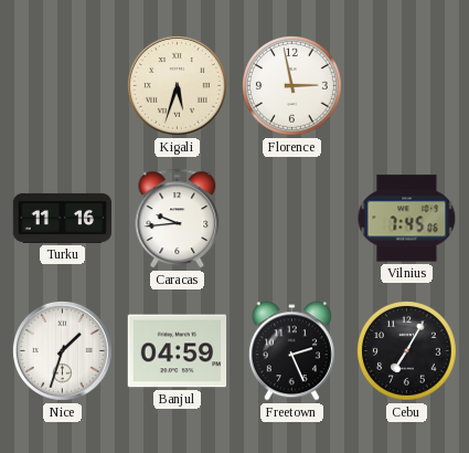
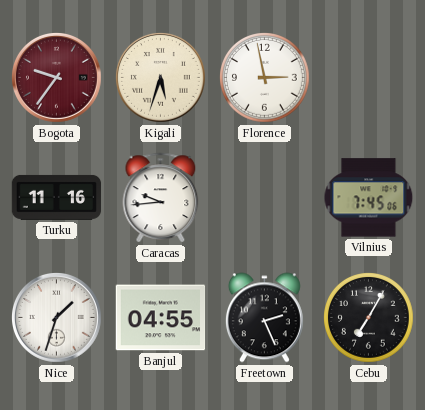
Bogota: none -> 9:36
Banjul: 04:59 -> 04:55
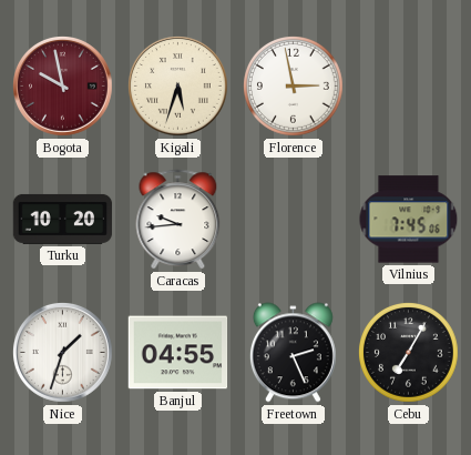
Bogota: 9:36 -> 9:58
Turku: 11:16 -> 10:20
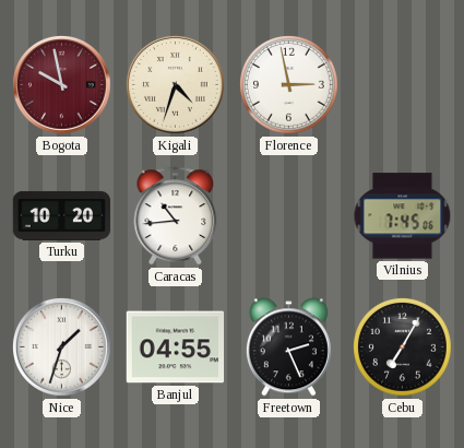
Kigali: 5:33 -> 4:33
Caracas: 9:44 -> 10:44
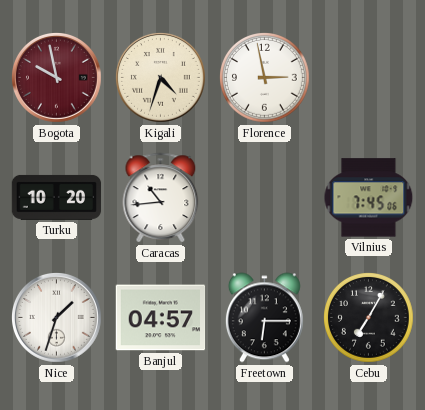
Banjul: 04:55 -> 04:57
Freetown: 2:26 -> 6:15
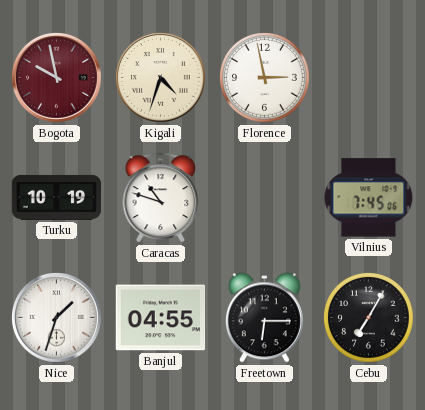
Turku: 10:20 -> 10:19
Caracas: 10:44 -> 10:48
Banjul: 04:57 -> 04:55
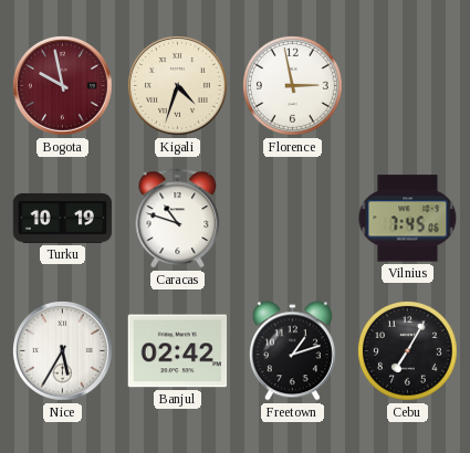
Nice: 1:33 -> 5:35
Banjul: 04:55 -> 02:42
Freetown: 6:15 -> 1:12
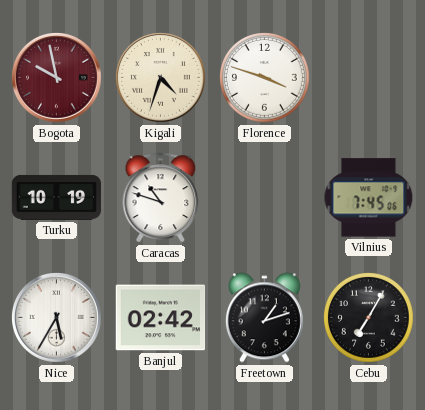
Florence: 2:58 -> 3:48
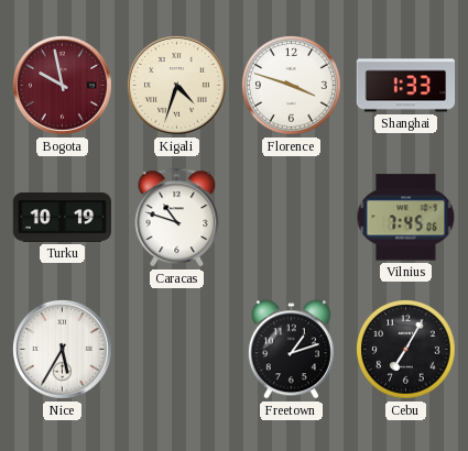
Shanghai: none -> 1:33
Banjul: 02:42 -> none
